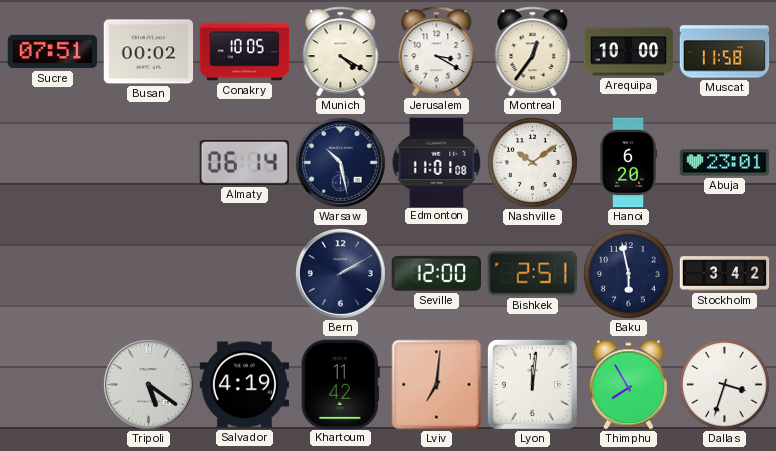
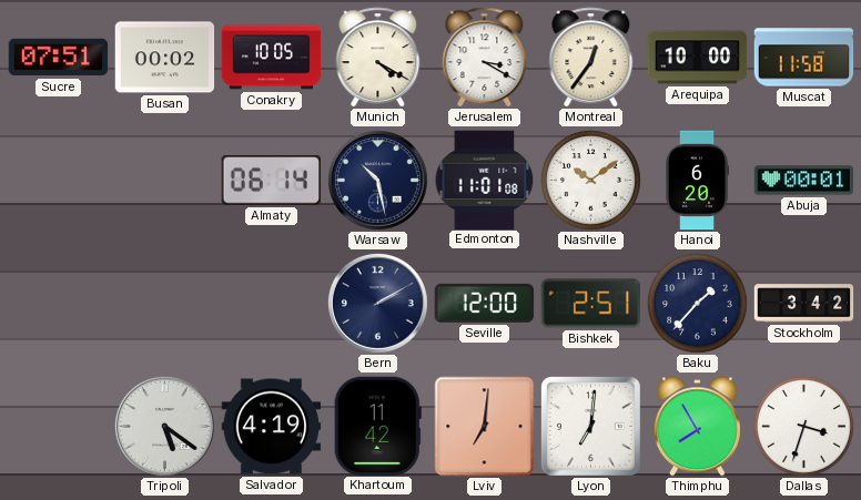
Abuja: 23:01 -> 00:01
Baku: 5:58 -> 1:37
Lyon: 12:01 -> 7:01
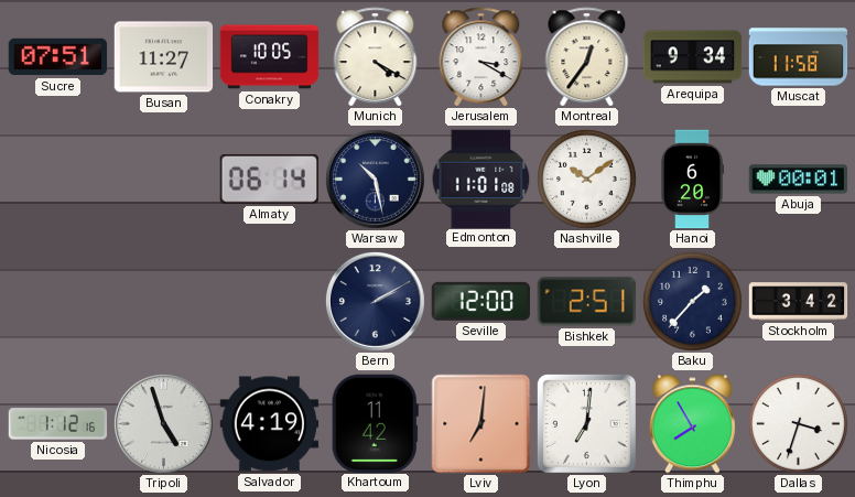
Busan: 00:02 -> 11:27
Arequipa: 10:00 -> 9:34
Nicosia: none -> 1:12
Tripoli: 5:21 -> 4:57
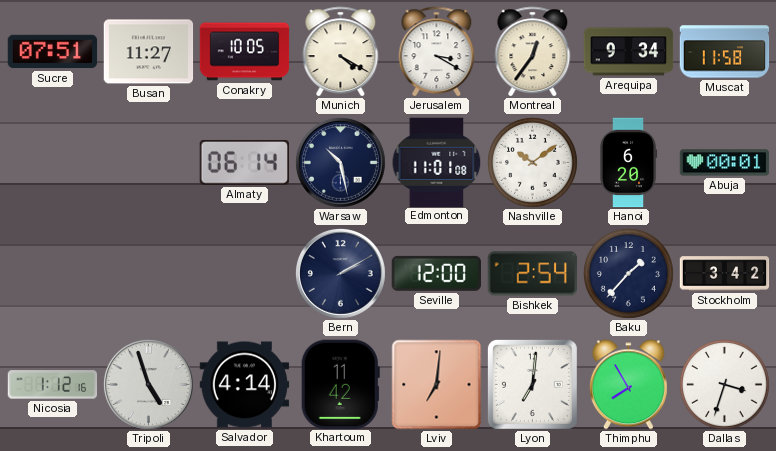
Bishkek: 2:51 -> 2:54
Salvador: 4:19 -> 4:14
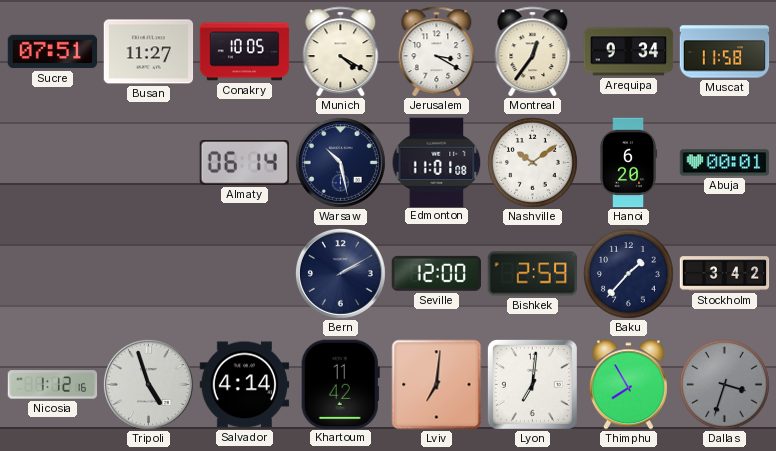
Bishkek: 2:54 -> 2:59
Dallas dial: white -> grey
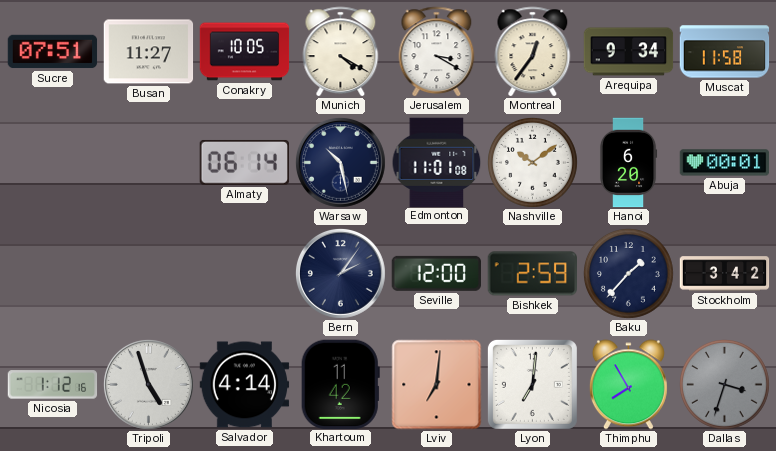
Bern: 2:10 -> 2:06
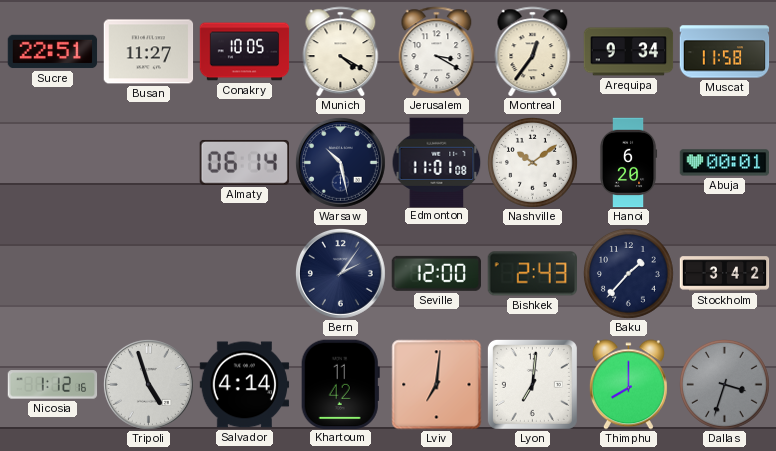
Sucre: 07:51 -> 22:51
Bishkek: 2:59 -> 2:43
Thimphu: 7:55 -> 8:00
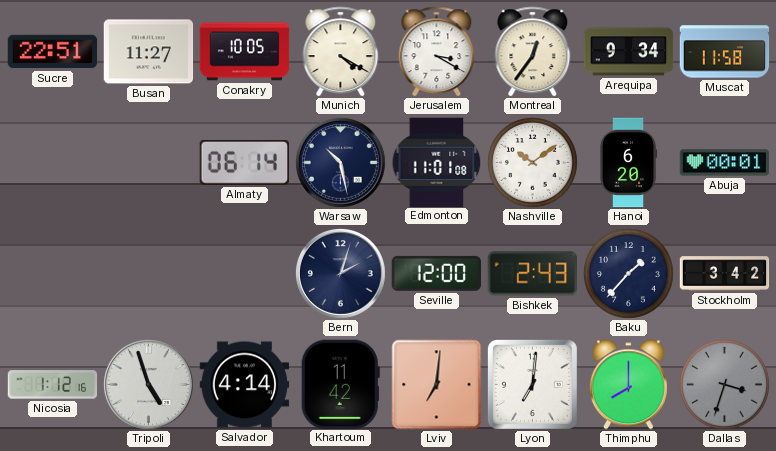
Bern: 2:06 -> 2:03
